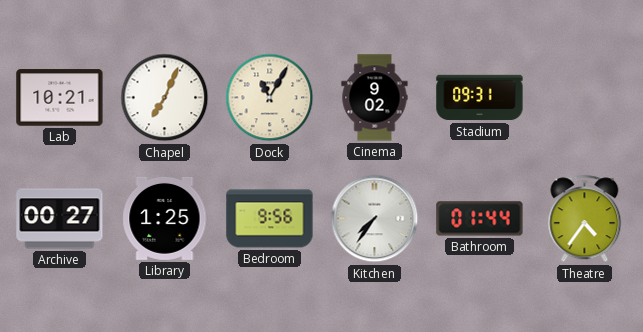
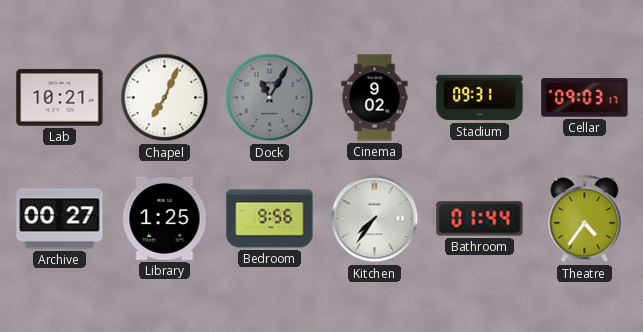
Dock dial: cream -> grey
Cellar: none -> 09:03
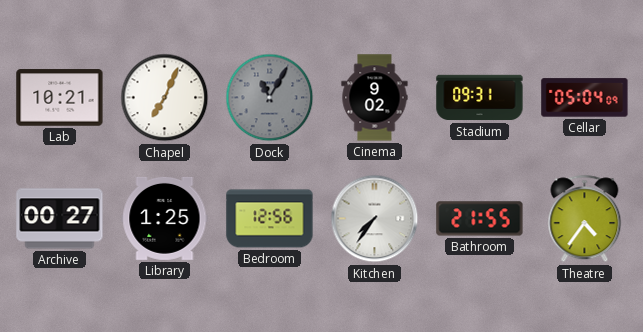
Cellar: 09:03 -> 05:04
Bedroom: 9:56 -> 12:56
Bathroom: 01:44 -> 21:55
